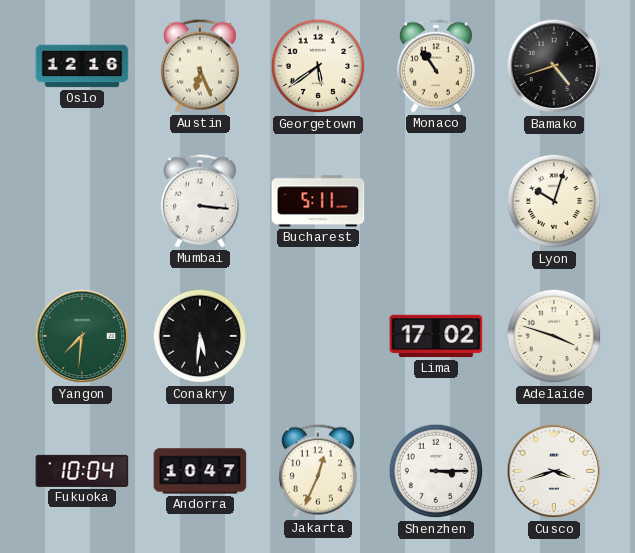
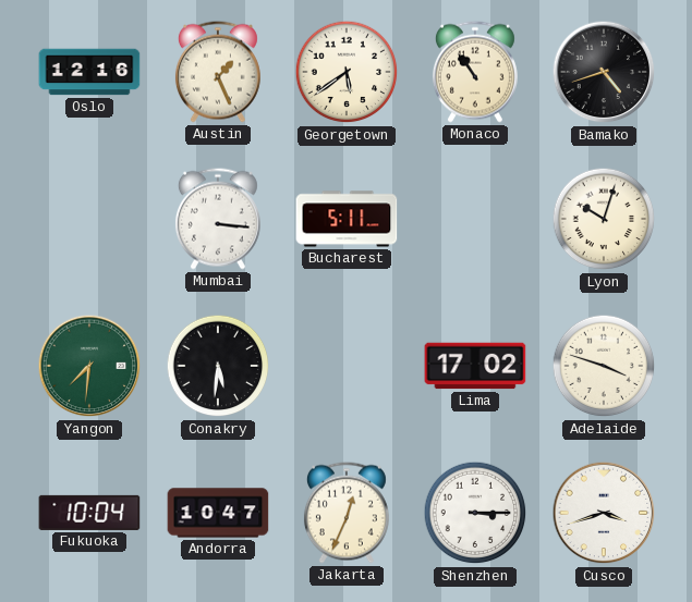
Austin: 6:26 -> 1:26
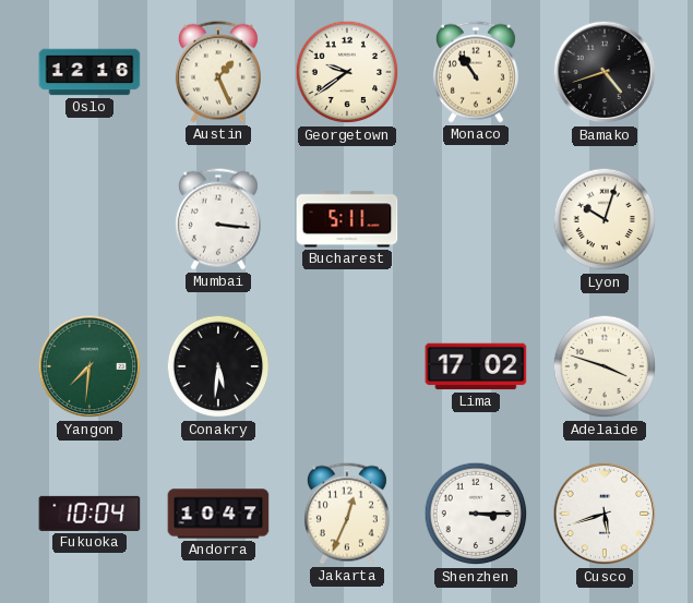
Georgetown: 5:39 -> 9:39
Cusco: 3:42 -> 5:42
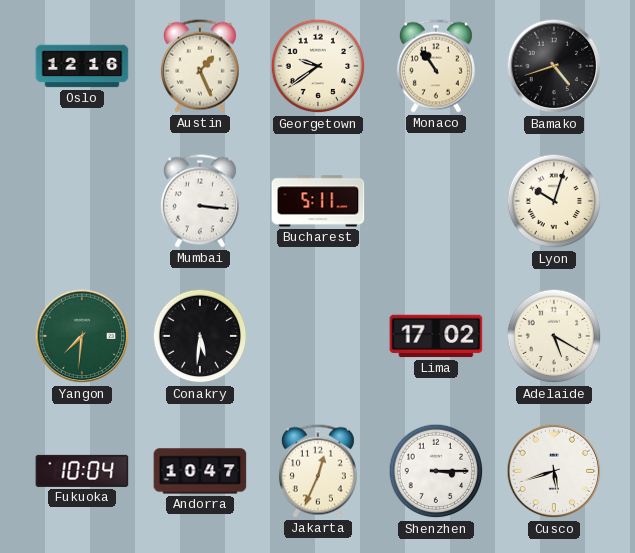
Adelaide: 3:48 -> 5:20
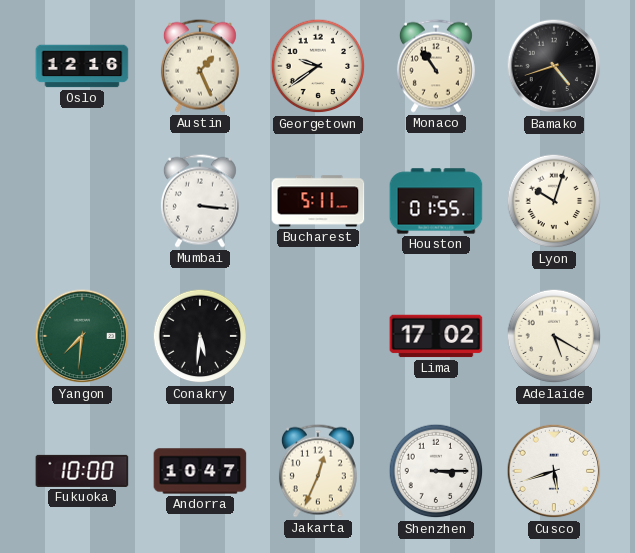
Houston: none -> 01:55
Fukuoka: 10:04 -> 10:00
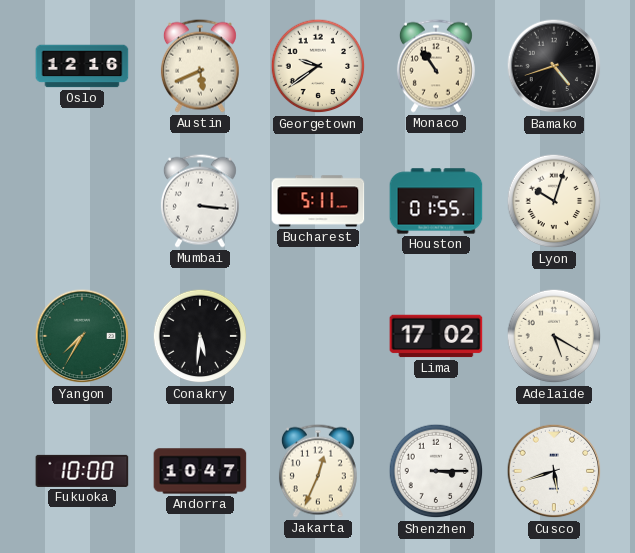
Austin: 1:26 -> 5:41
Yangon: 7:31 -> 7:35
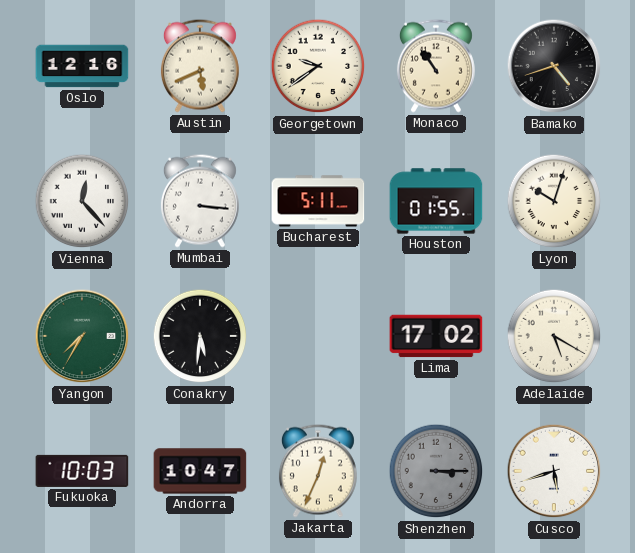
Vienna: none -> 12:23
Fukuoka: 10:00 -> 10:03
Shenzhen dial: white -> grey
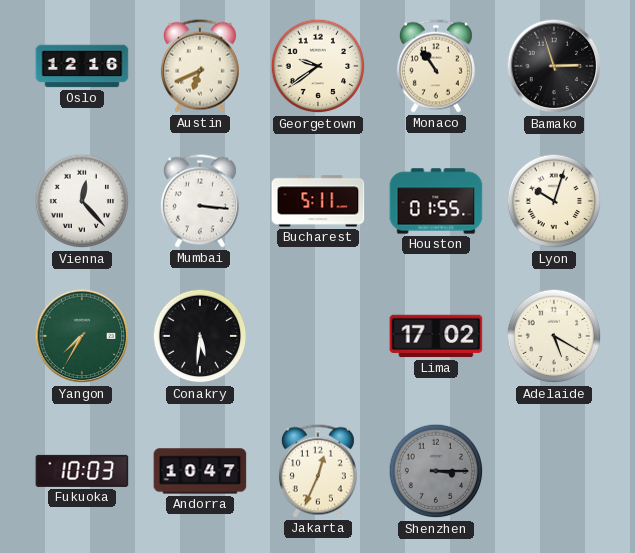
Austin: 5:41 -> 6:41
Bamako: 4:42 -> 2:57
Cusco: 5:42 -> none
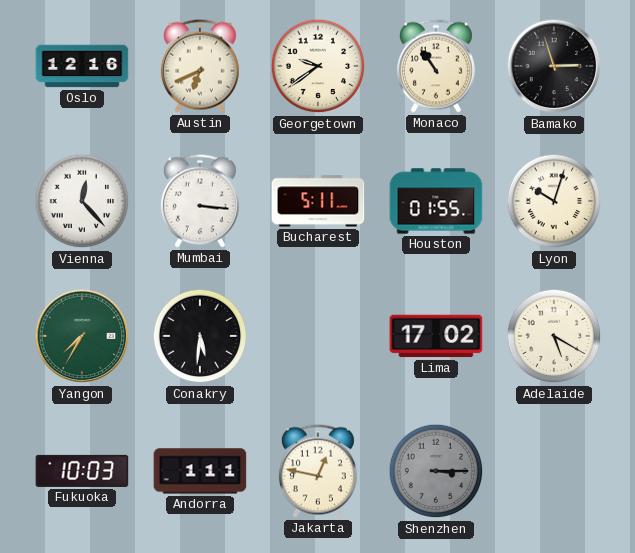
Andorra: 10:47 -> 1:11
Jakarta: 12:34 -> 12:47
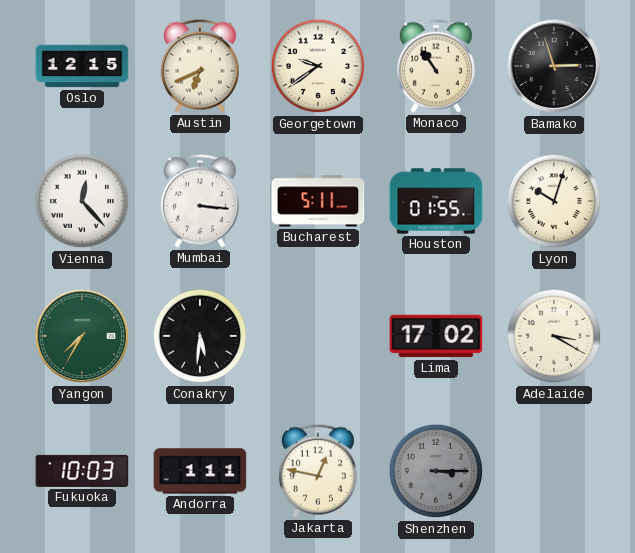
Oslo: 12:16 -> 12:15
Adelaide: 5:20 -> 3:20
